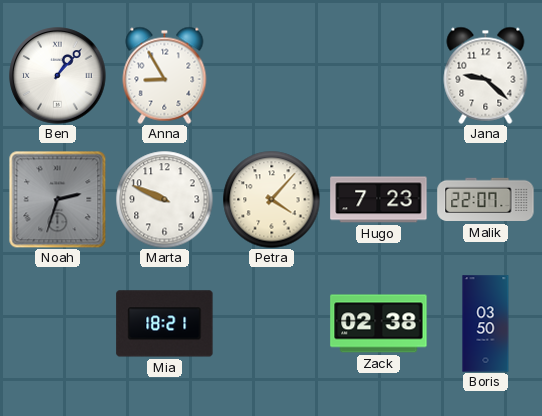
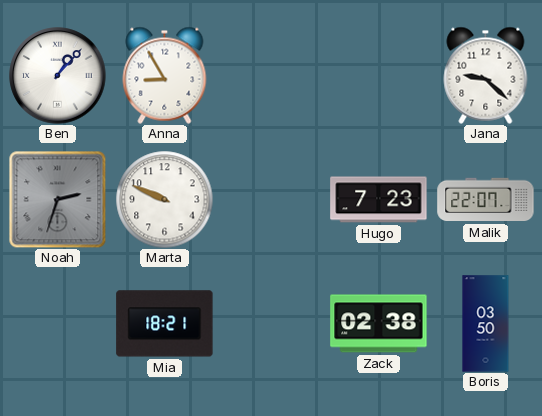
Petra: 4:07 -> none
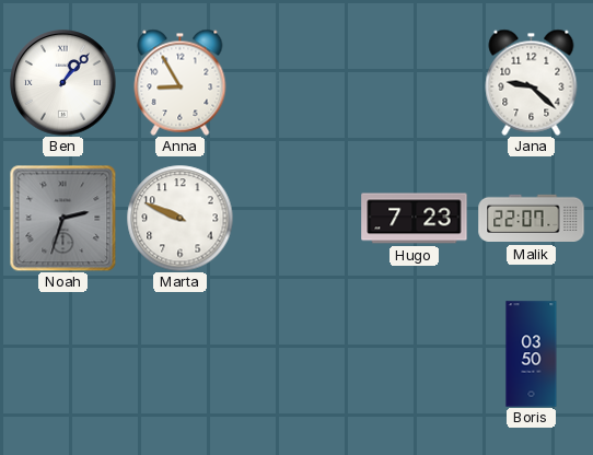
Mia: 18:21 -> none
Zack: 02:38 -> none
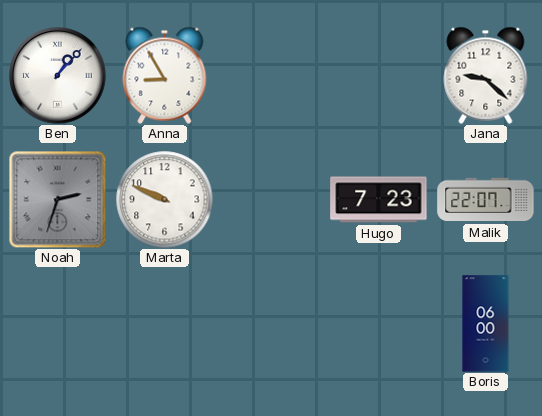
Boris: 03:50 -> 06:00
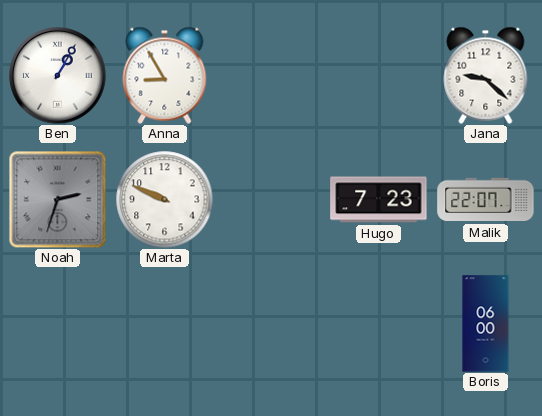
Ben: 1:07 -> 1:05
